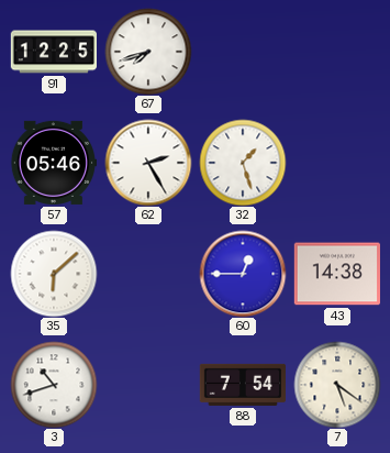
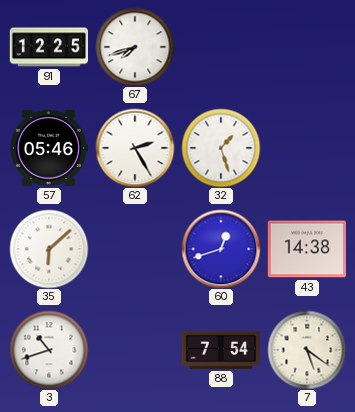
60: 12:45 -> 12:42
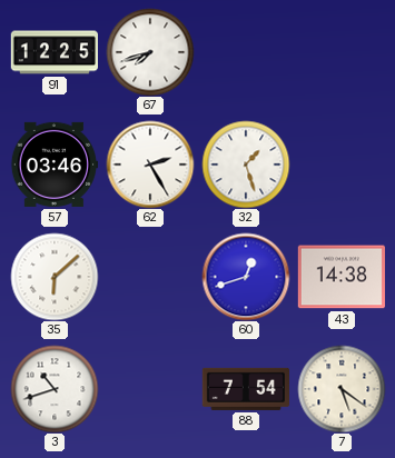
57: 05:46 -> 03:46
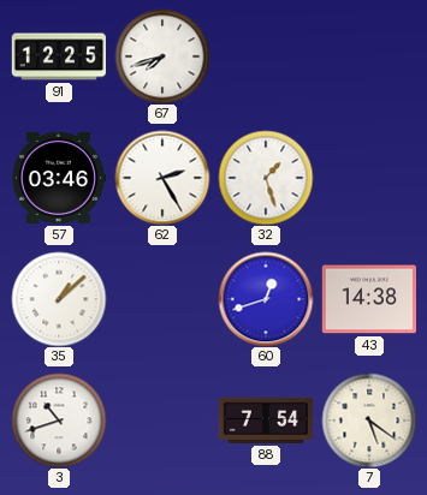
35: 6:08 -> 1:08
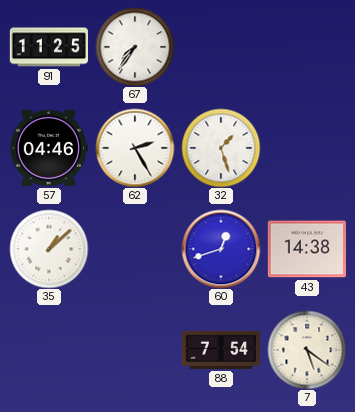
91: 12:25 -> 11:25
67: 7:42 -> 7:36
57: 03:46 -> 04:46
3: 10:42 -> none
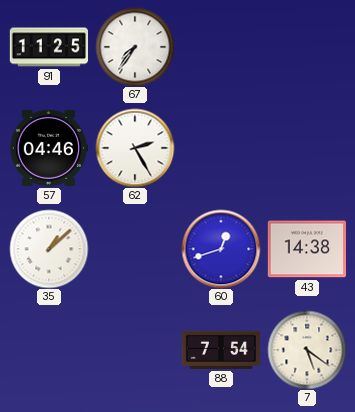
32: 1:27 -> none
